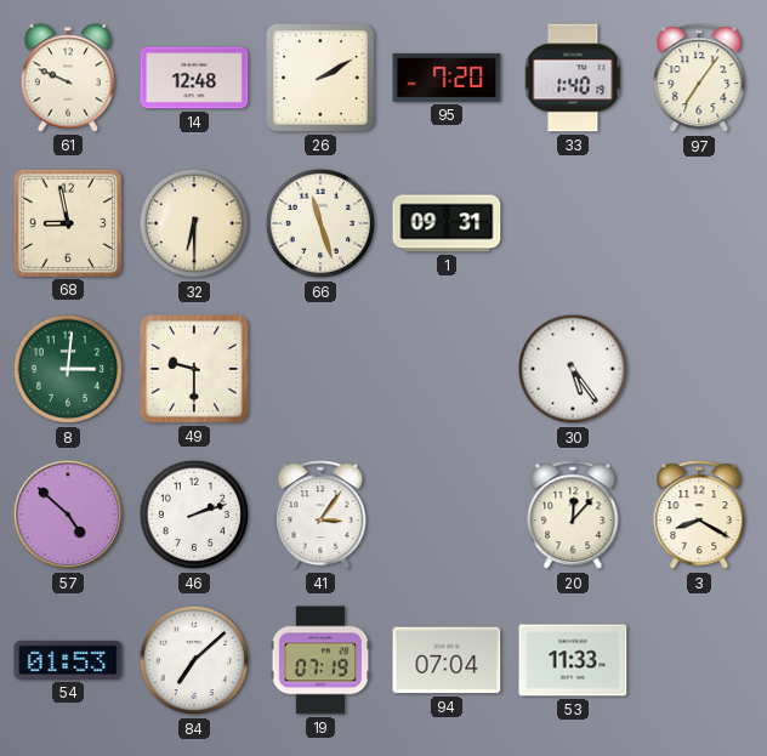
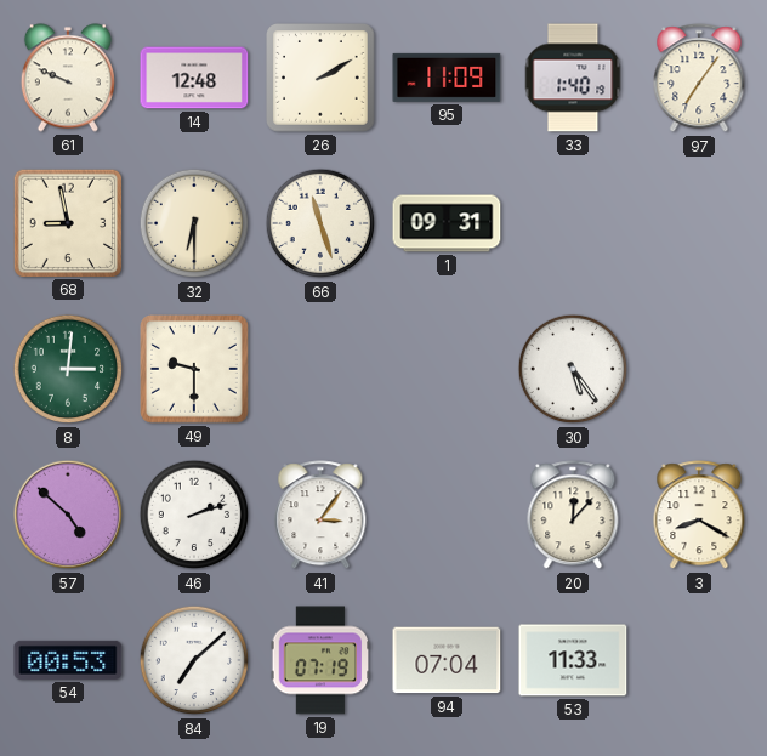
95: 7:20 -> 11:09
54: 01:53 -> 00:53
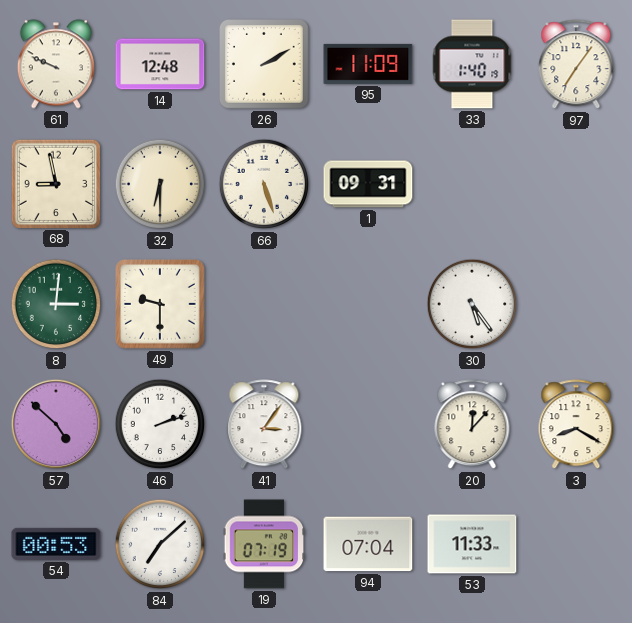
66: 11:27 -> 5:27
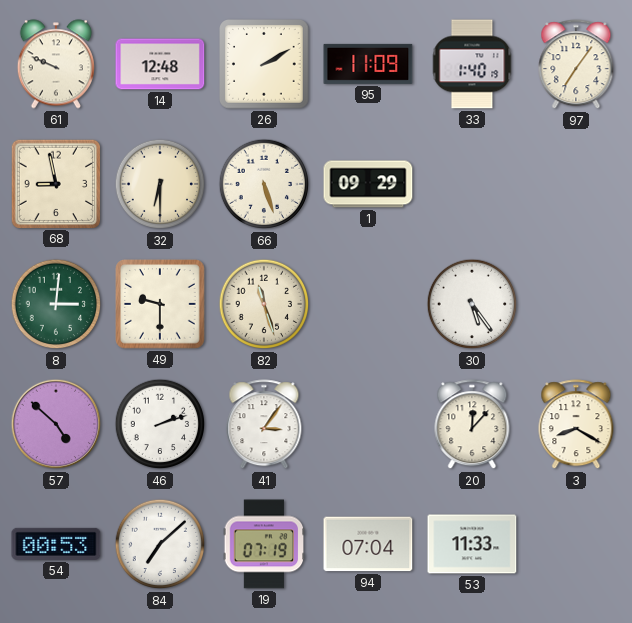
1: 09:31 -> 09:29
82: none -> 11:27
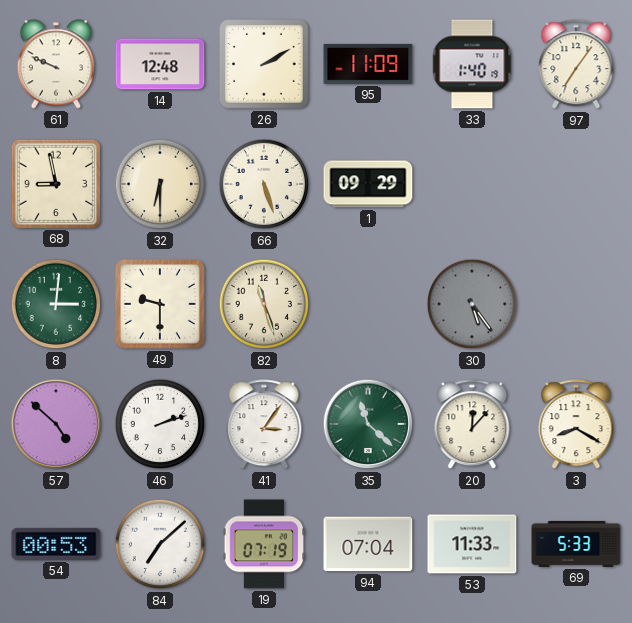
30 dial: white -> grey
35: none -> 11:22
69: none -> 5:33
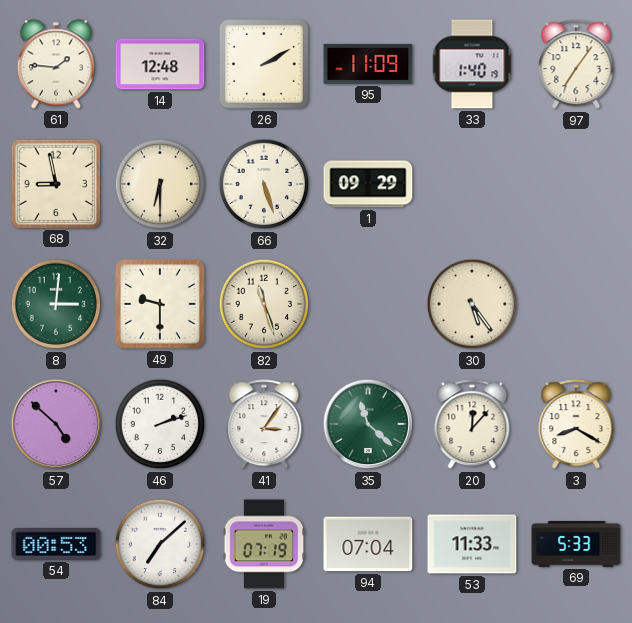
61: 9:49 -> 1:46
30 dial: grey -> cream
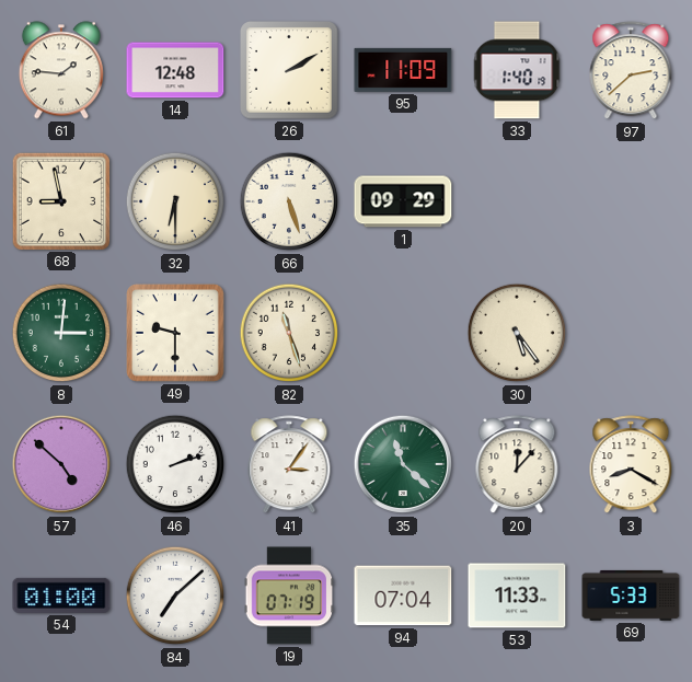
97: 7:06 -> 2:38
54: 00:53 -> 01:00
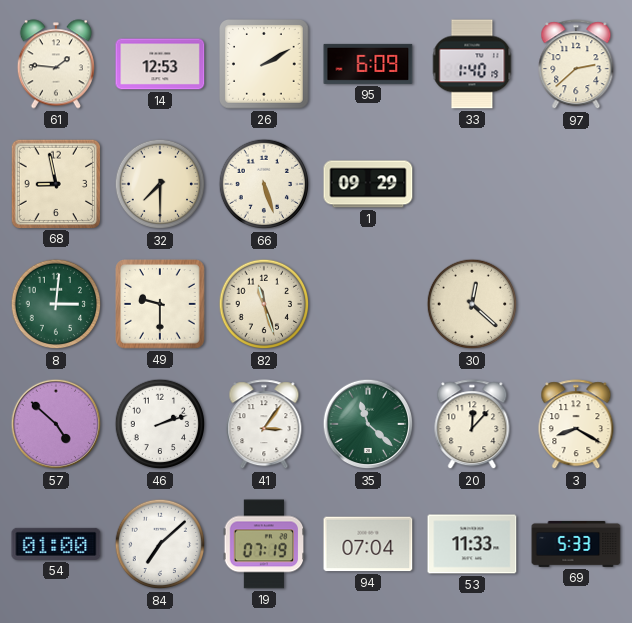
14: 12:48 -> 12:53
95: 11:09 -> 6:09
32: 6:30 -> 7:30
30: 5:24 -> 12:22
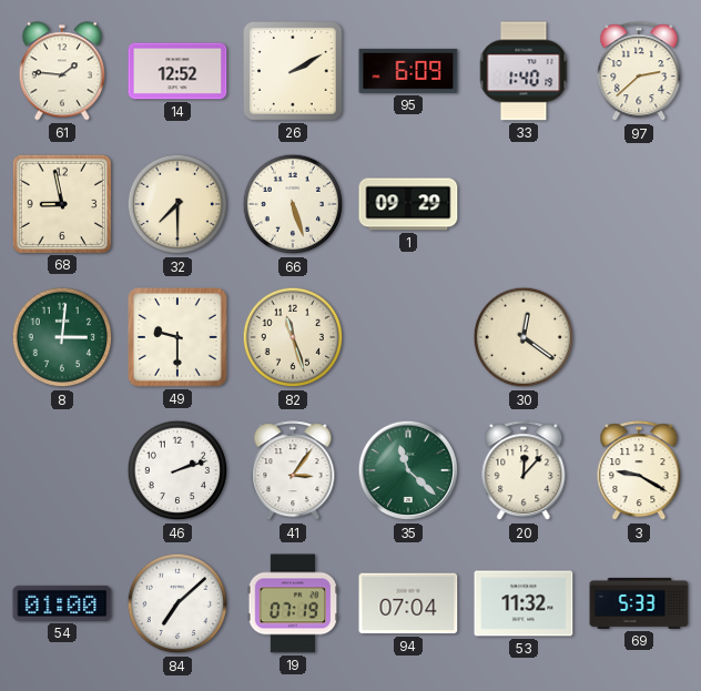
14: 12:53 -> 12:52
30: 12:22 -> 12:21
57: 4:52 -> none
3: 8:20 -> 9:20
53: 11:33 -> 11:32
